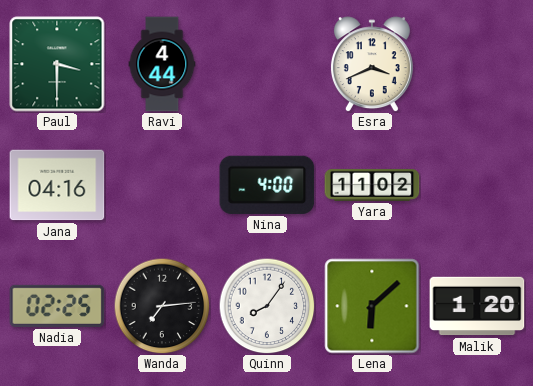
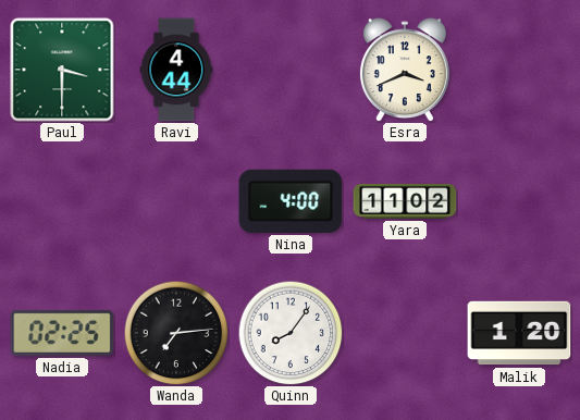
Jana: 04:16 -> none
Lena: 6:08 -> none
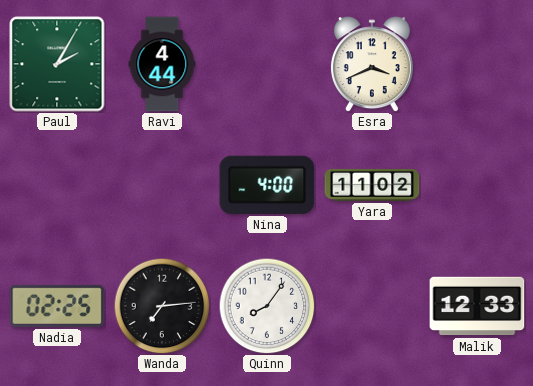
Paul: 3:30 -> 2:05
Malik: 1:20 -> 12:33
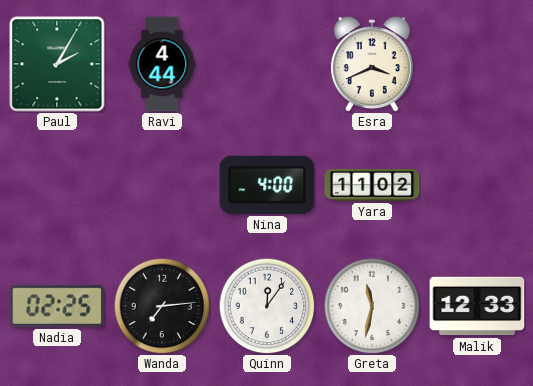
Quinn: 8:06 -> 12:06
Greta: none -> 11:32
